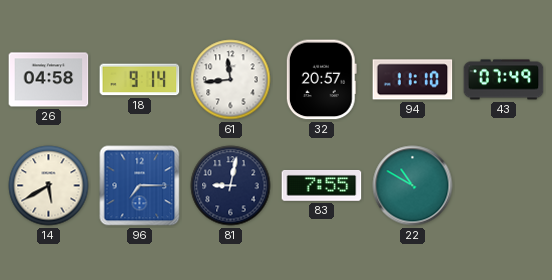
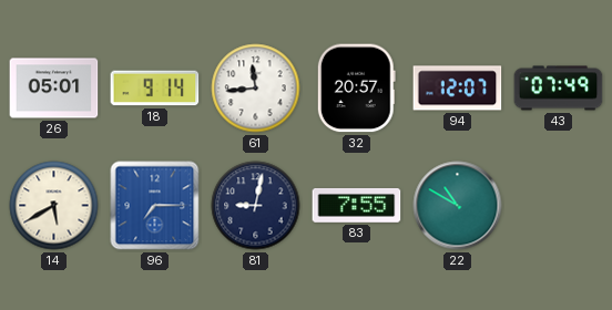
26: 04:58 -> 05:01
94: 11:10 -> 12:07
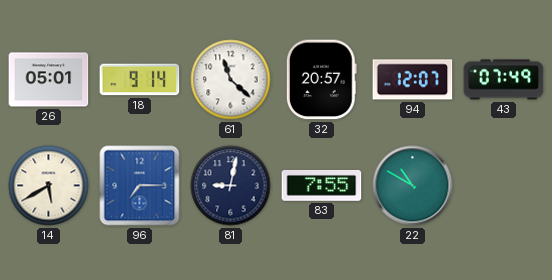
61: 11:44 -> 11:22
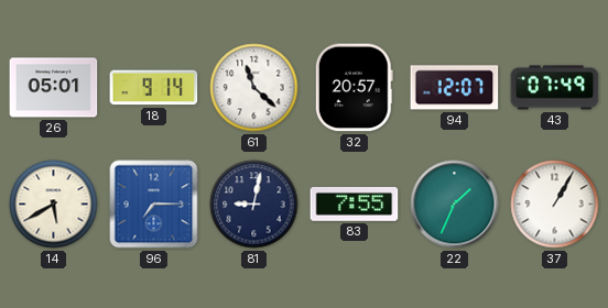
22: 10:50 -> 1:34
37: none -> 1:05
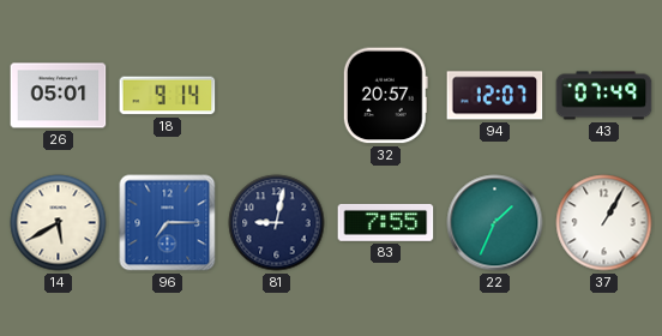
61: 11:22 -> none
